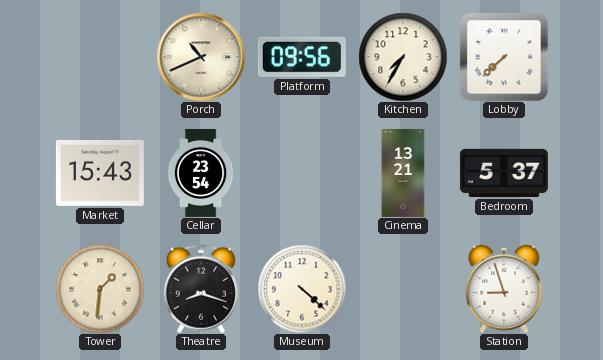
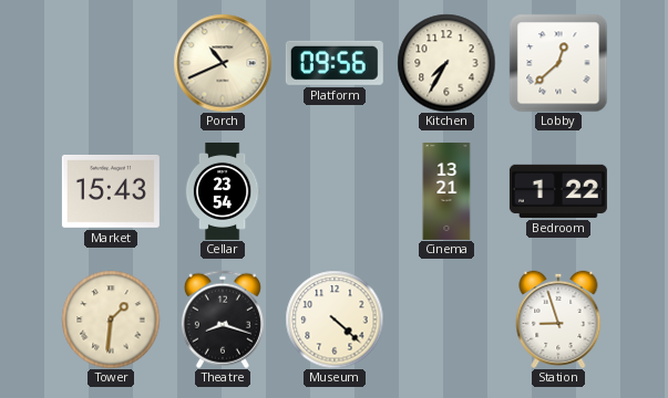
Lobby: 7:38 -> 12:38
Bedroom: 5:37 -> 1:22
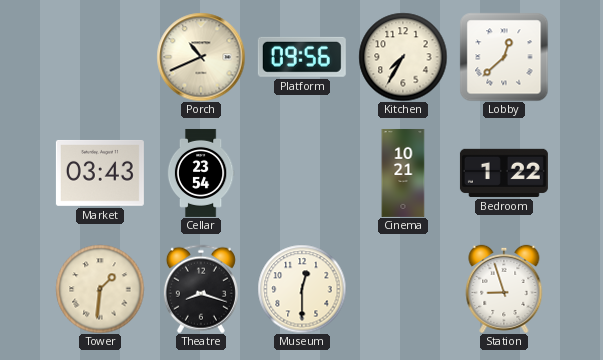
Market: 15:43 -> 03:43
Cinema: 13:21 -> 10:21
Museum: 4:22 -> 12:30
